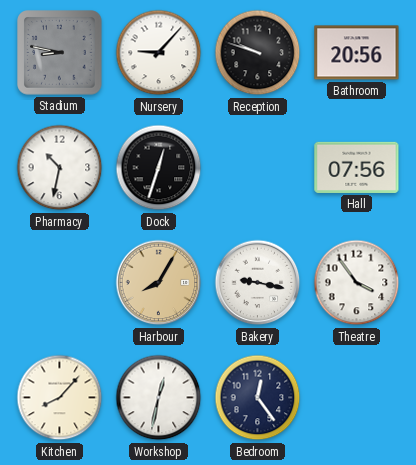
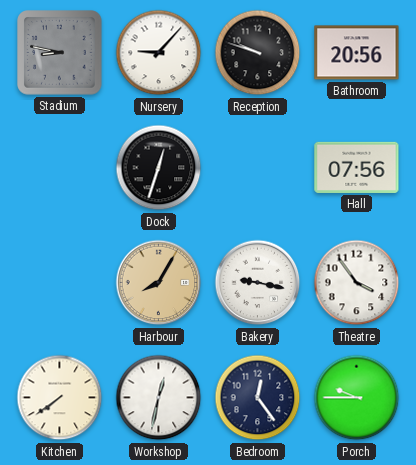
Pharmacy: 10:32 -> none
Kitchen: 8:07 -> 7:39
Porch: none -> 9:45
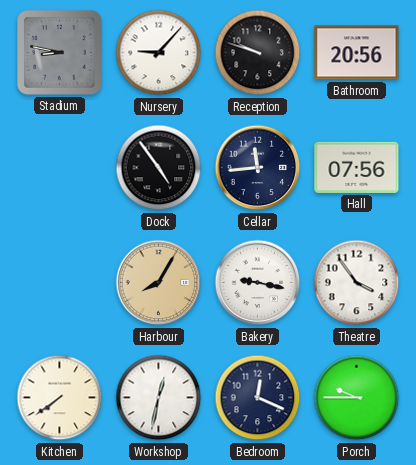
Dock: 12:33 -> 4:54
Cellar: none -> 11:44
Bedroom: 12:24 -> 12:19
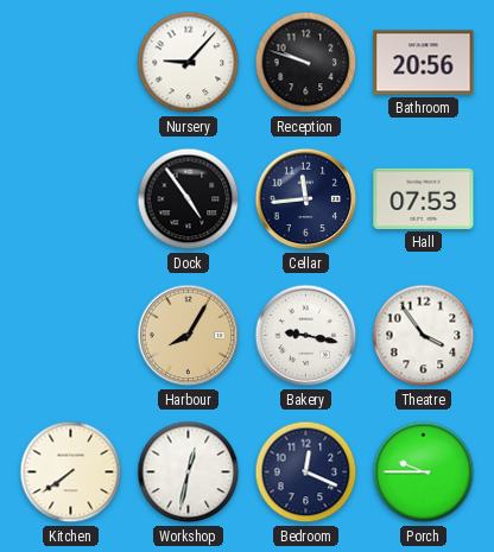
Stadium: 8:47 -> none
Hall: 07:56 -> 07:53
